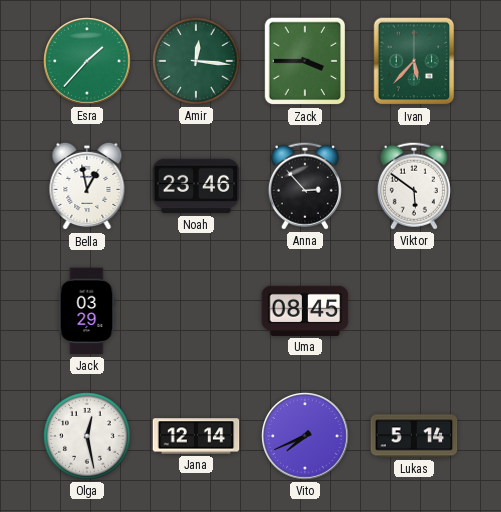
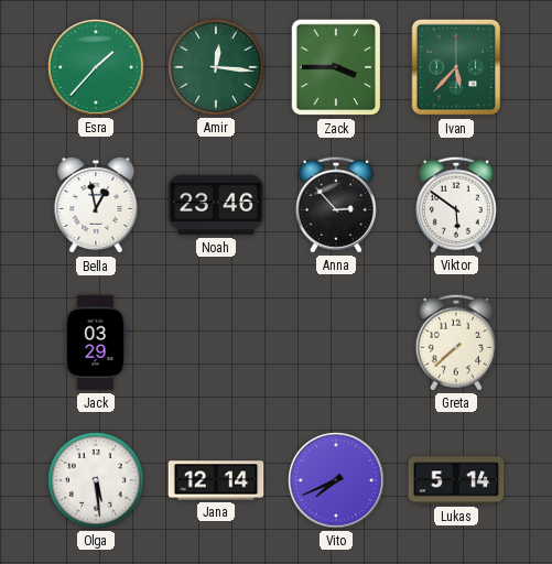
Uma: 08:45 -> none
Greta: none -> 7:38
Olga: 12:28 -> 5:29
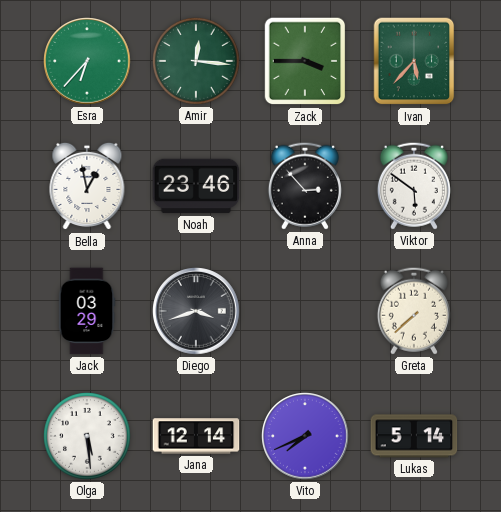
Esra: 1:37 -> 6:37
Diego: none -> 3:42
